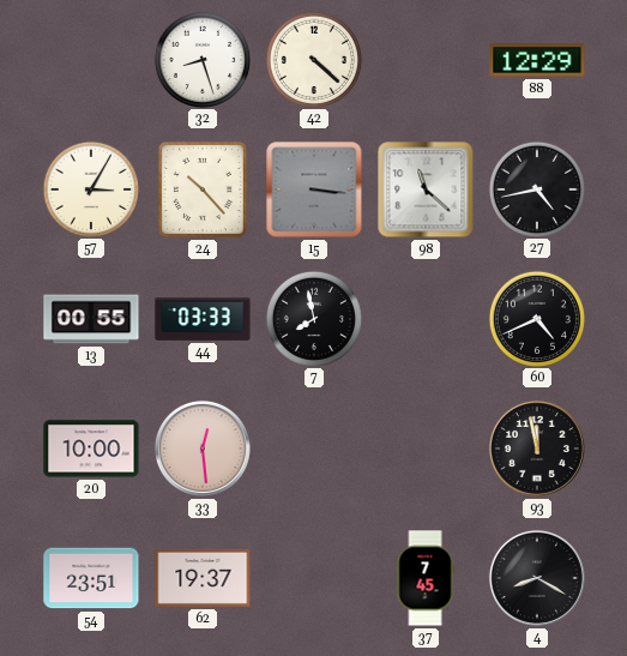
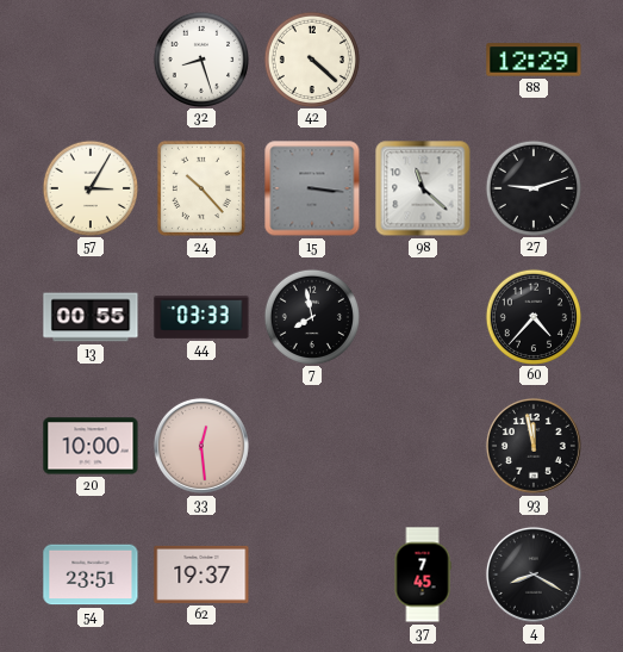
27: 4:43 -> 9:12
60: 4:41 -> 4:37
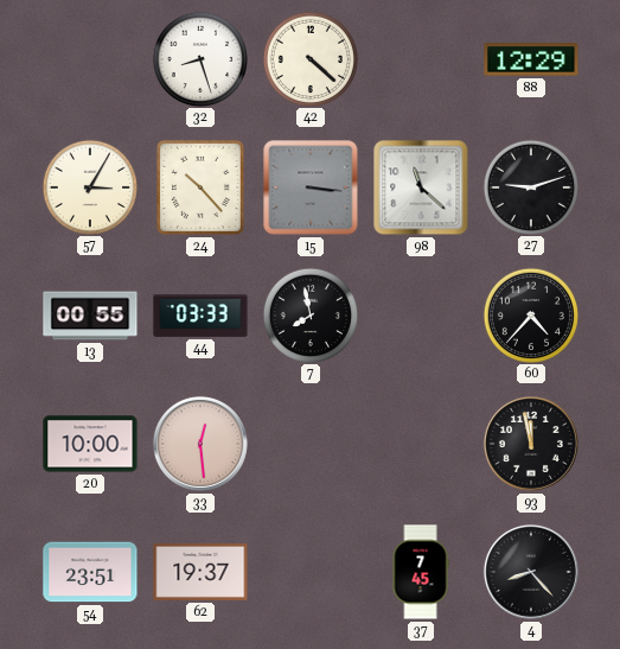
4: 8:20 -> 8:23
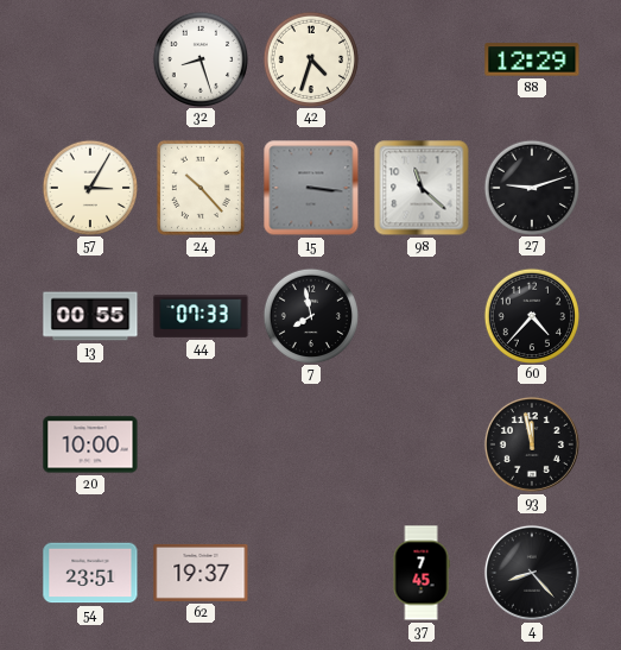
42: 4:22 -> 4:33
44: 03:33 -> 07:33
33: 12:29 -> none
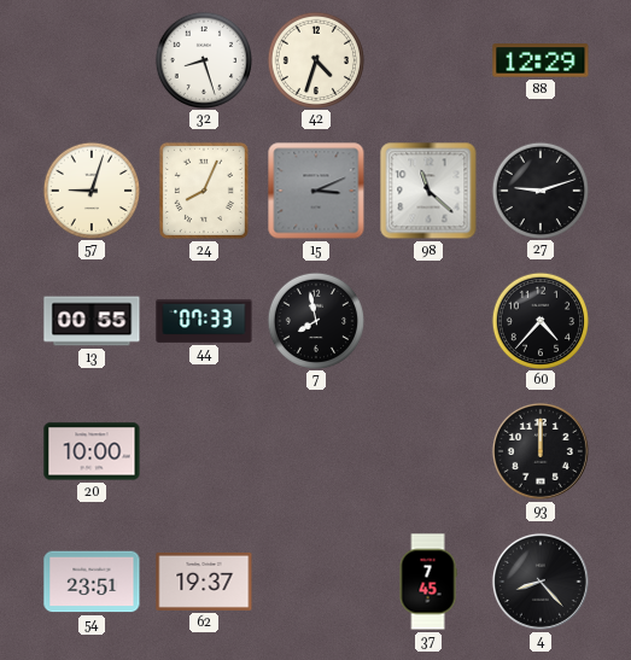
57: 3:05 -> 9:03
24: 10:23 -> 8:04
15: 3:16 -> 3:11
93: 11:58 -> 12:00
